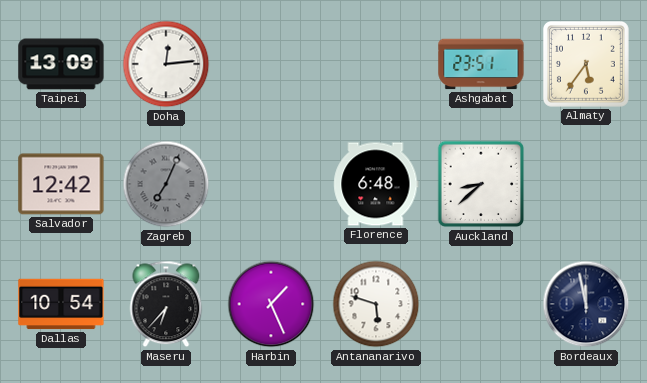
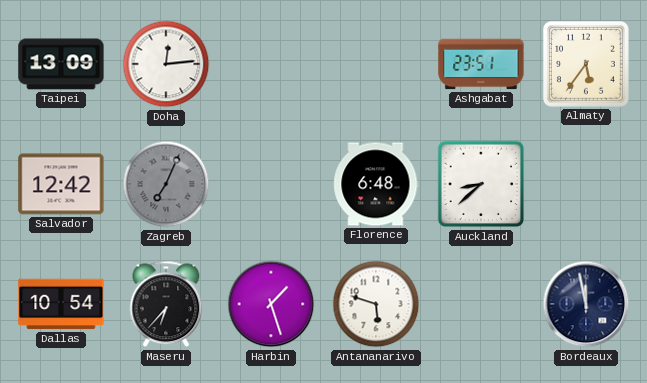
Harbin: 1:26 -> 1:27
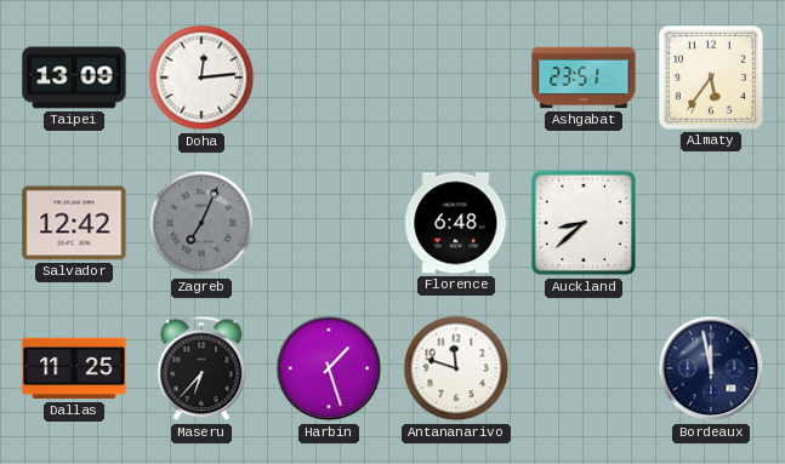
Dallas: 10:54 -> 11:25
Antananarivo: 5:48 -> 11:48
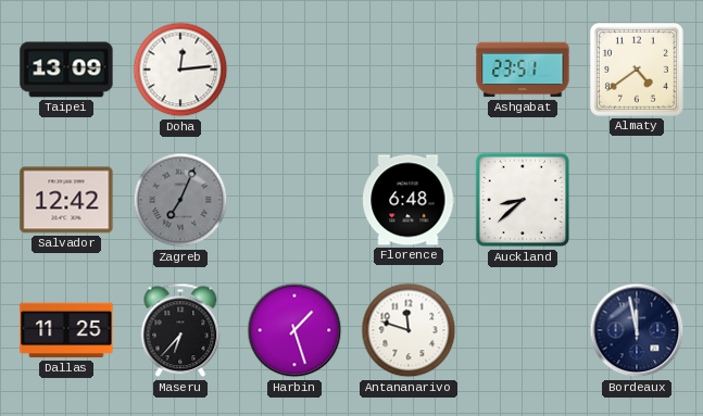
Almaty: 5:36 -> 4:39
